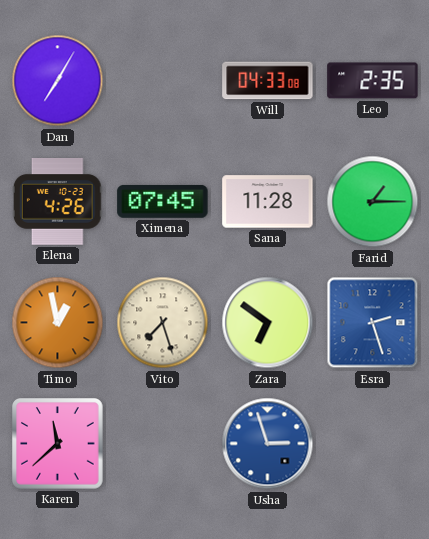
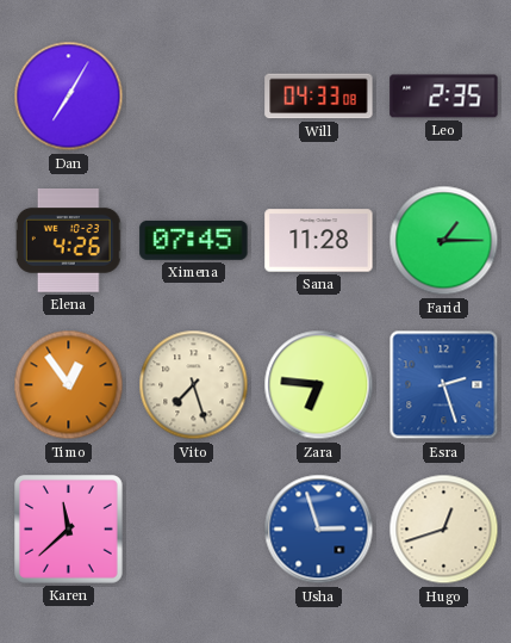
Timo: 12:58 -> 12:54
Zara: 6:51 -> 6:46
Hugo: none -> 12:42
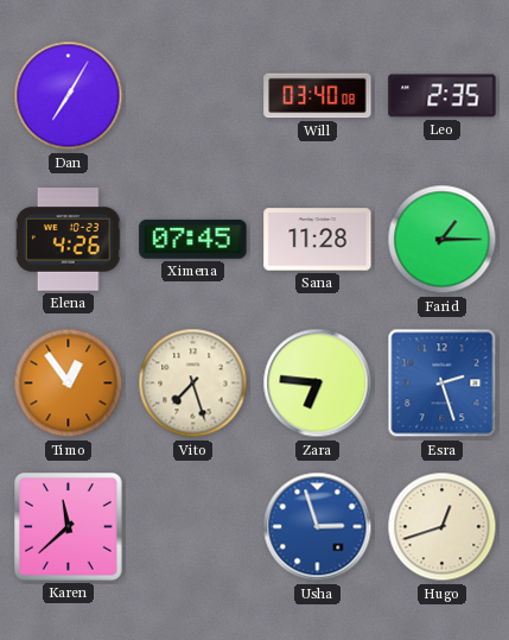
Will: 04:33 -> 03:40
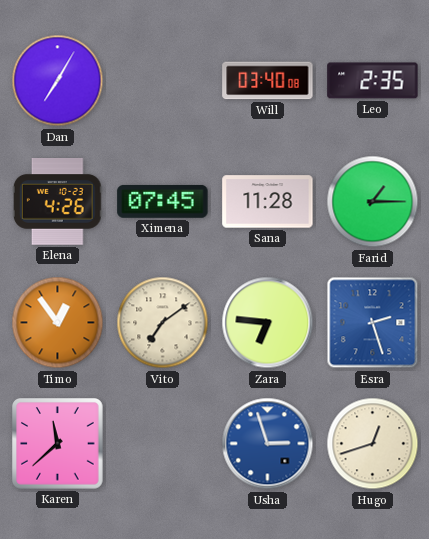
Vito: 7:27 -> 7:09
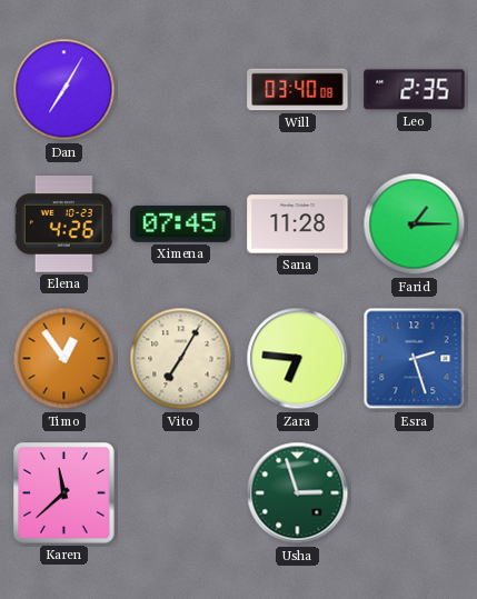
Vito: 7:09 -> 7:05
Usha dial: blue -> green
Hugo: 12:42 -> none
